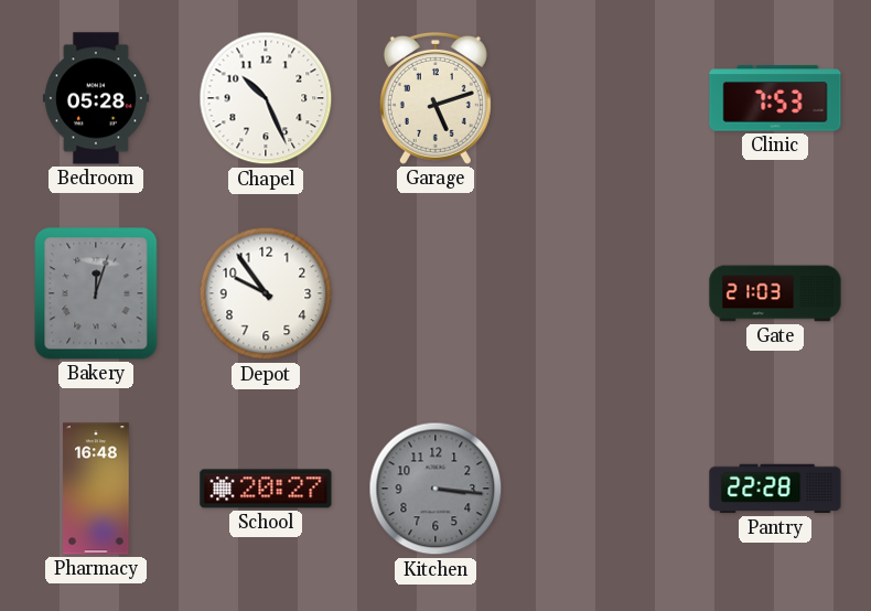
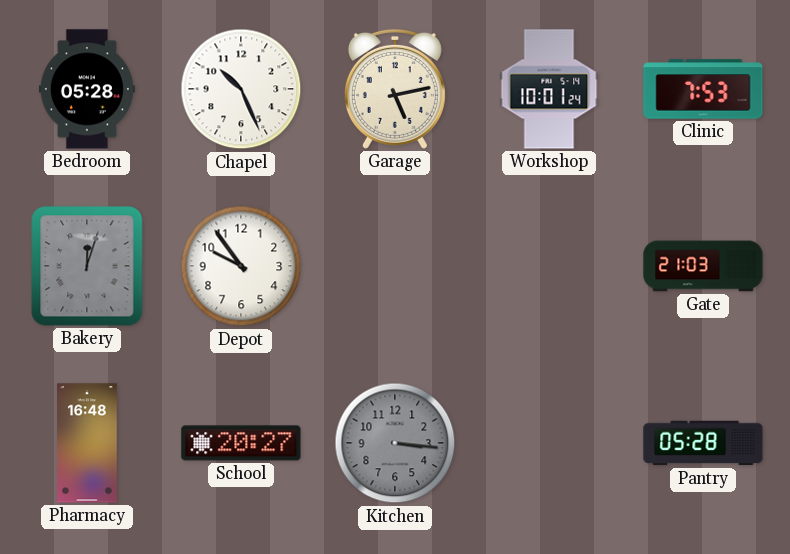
Garage: 5:12 -> 5:13
Workshop: none -> 10:01
Pantry: 22:28 -> 05:28
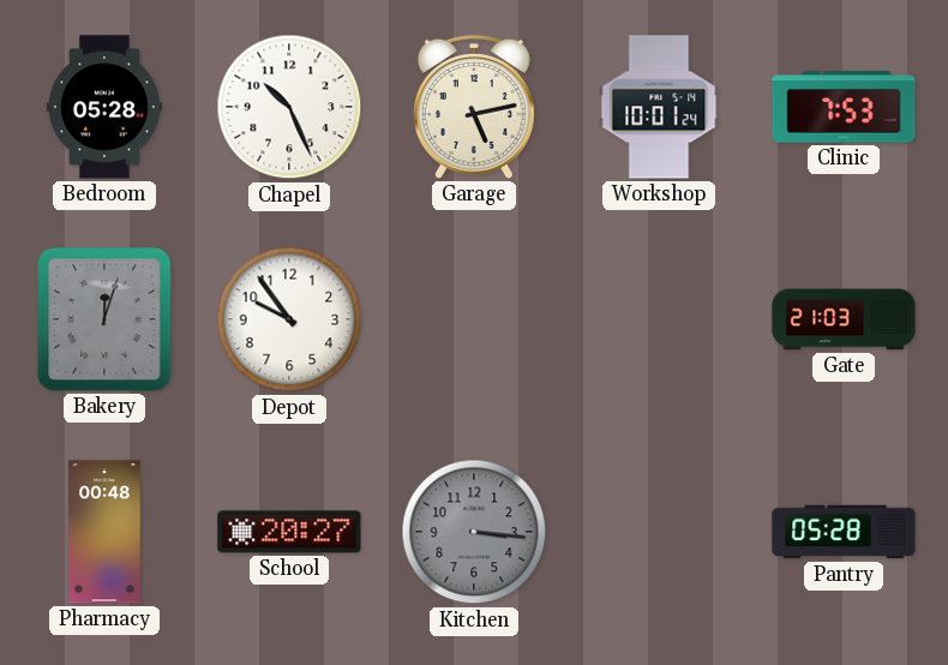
Pharmacy: 16:48 -> 00:48
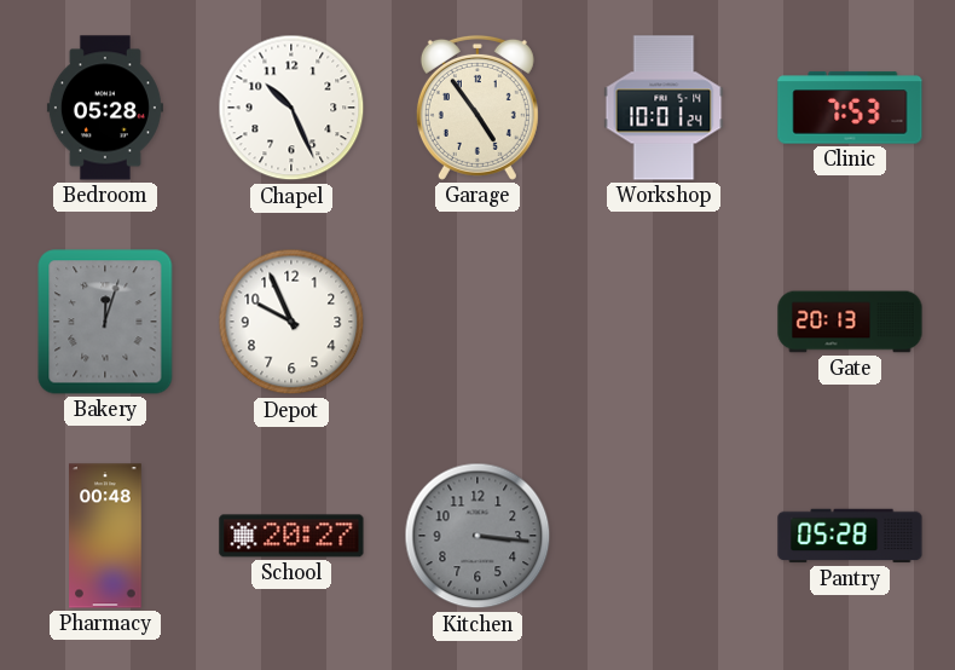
Garage: 5:13 -> 4:54
Depot: 9:54 -> 9:56
Gate: 21:03 -> 20:13
